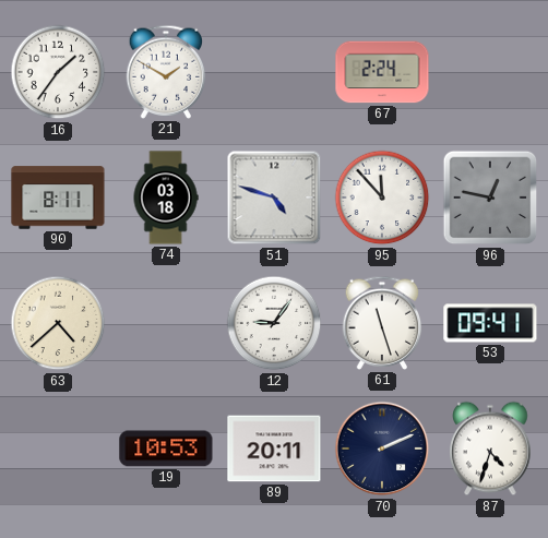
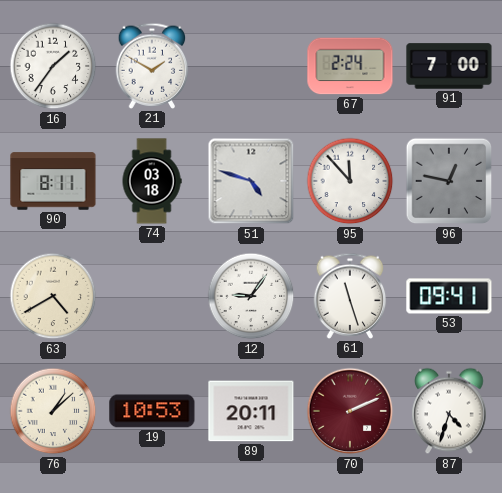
91: none -> 7:00
63: 4:38 -> 4:40
76: none -> 1:08
70 dial: navy -> burgundy
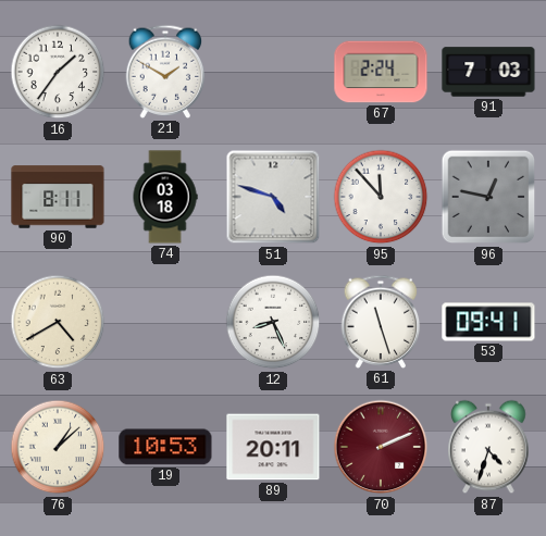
91: 7:00 -> 7:03
12: 9:06 -> 8:26
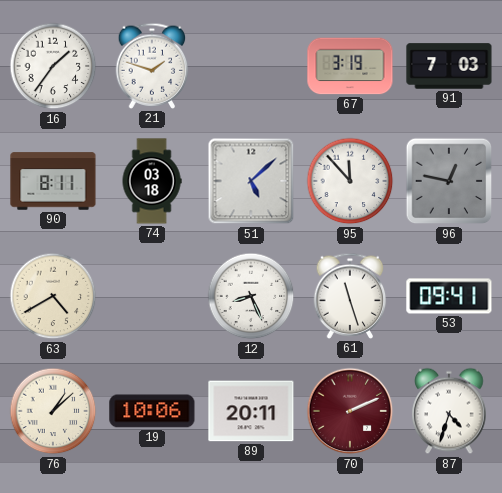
21: 1:50 -> 1:48
67: 2:24 -> 3:19
51: 4:48 -> 5:08
19: 10:53 -> 10:06
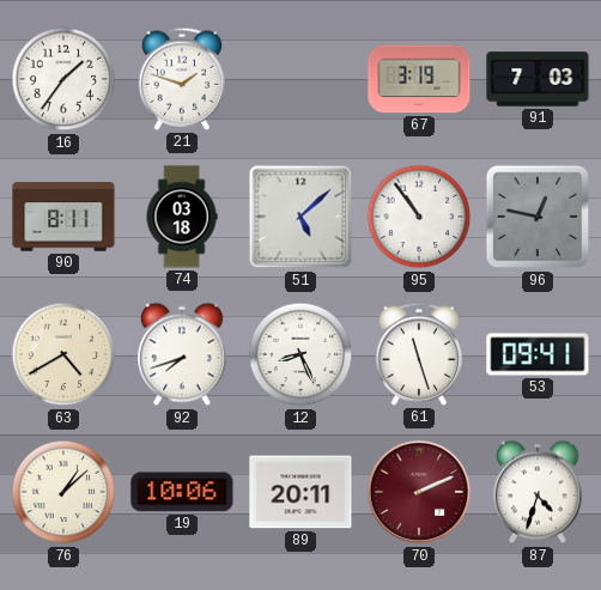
95: 11:53 -> 10:54
92: none -> 7:42
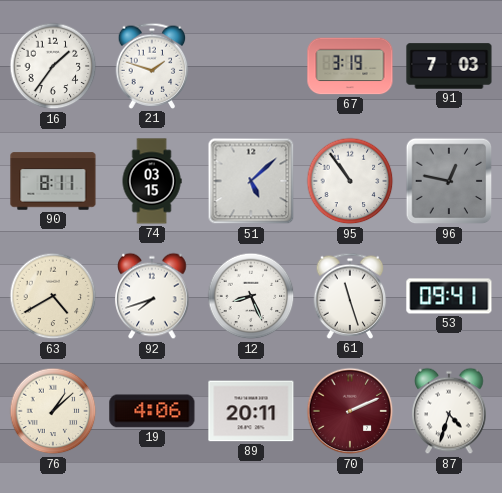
74: 03:18 -> 03:15
19: 10:06 -> 4:06
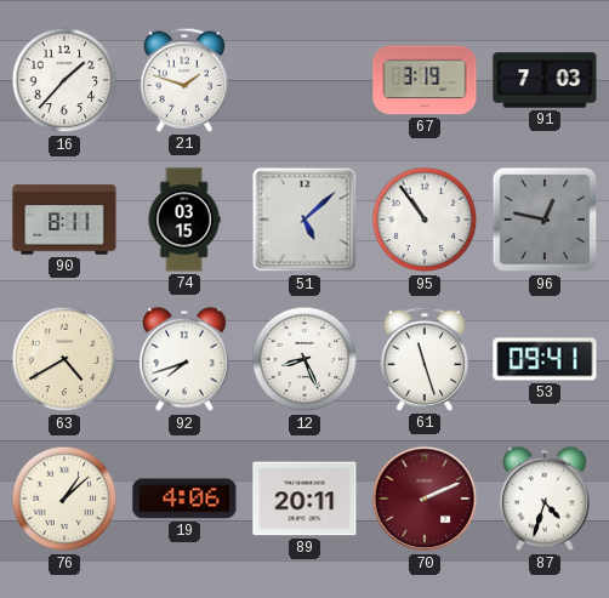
16: 1:36 -> 1:37
